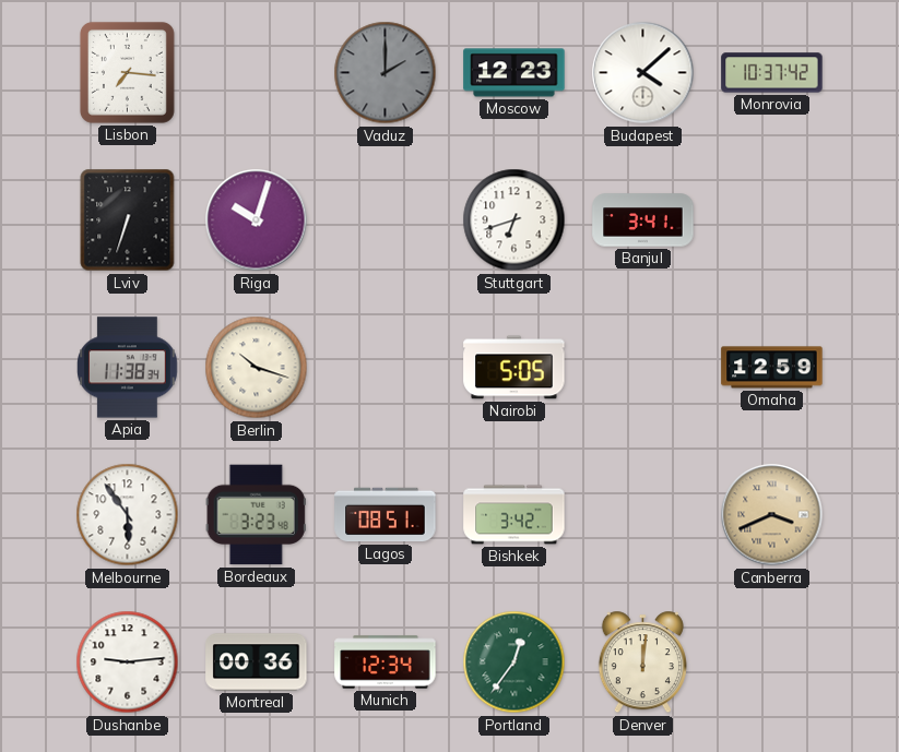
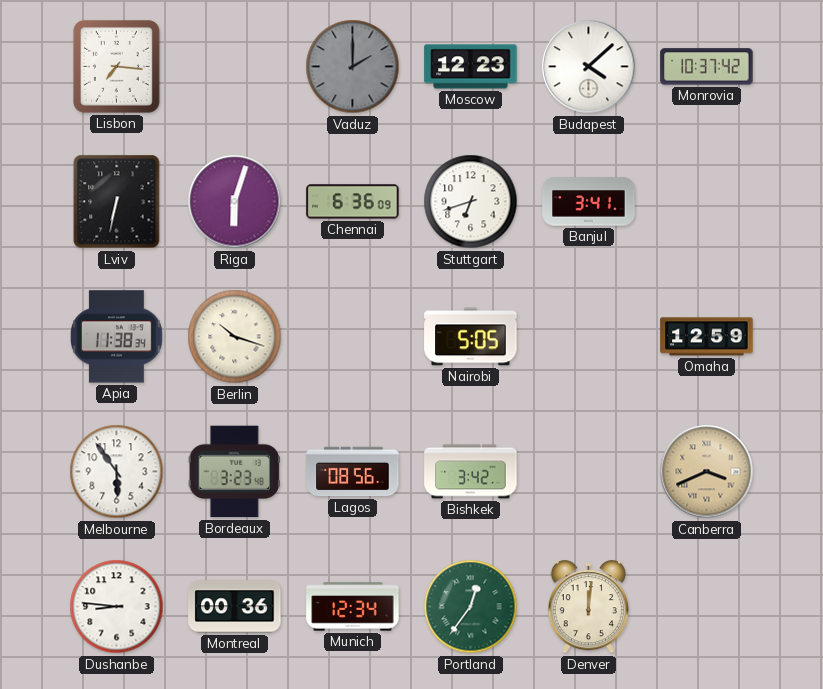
Lviv: 6:33 -> 6:32
Riga: 10:03 -> 6:03
Chennai: none -> 6:36
Lagos: 08:51 -> 08:56
Dushanbe: 9:14 -> 8:46
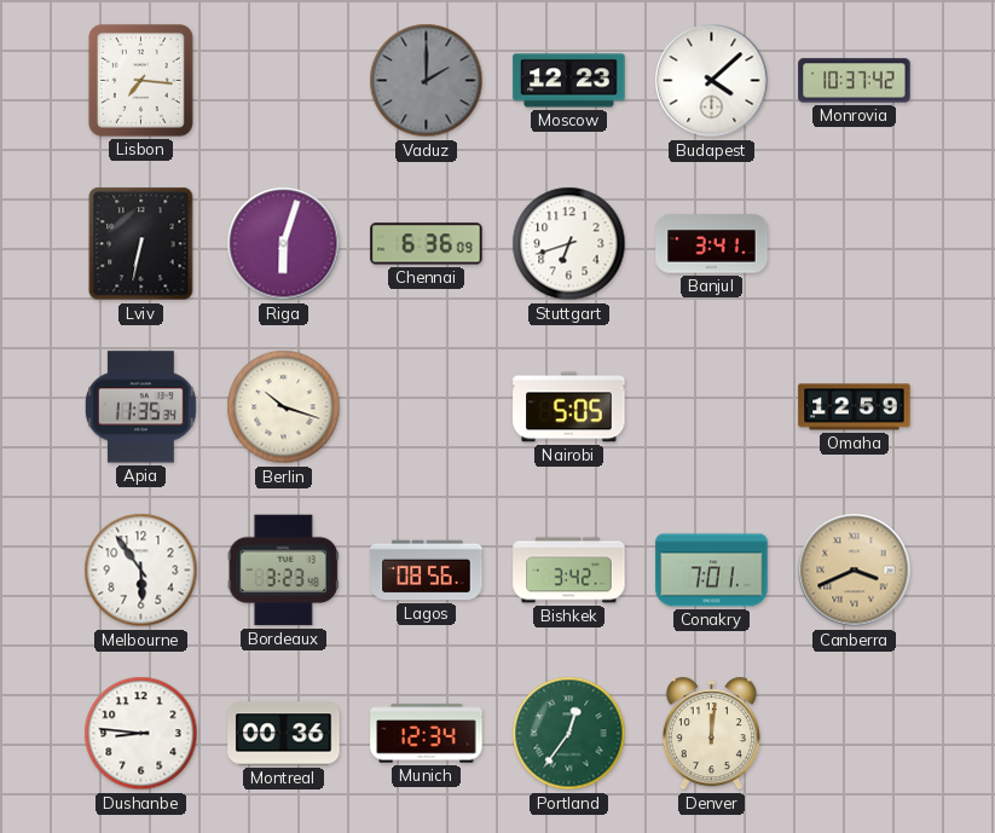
Apia: 11:38 -> 11:35
Conakry: none -> 7:01
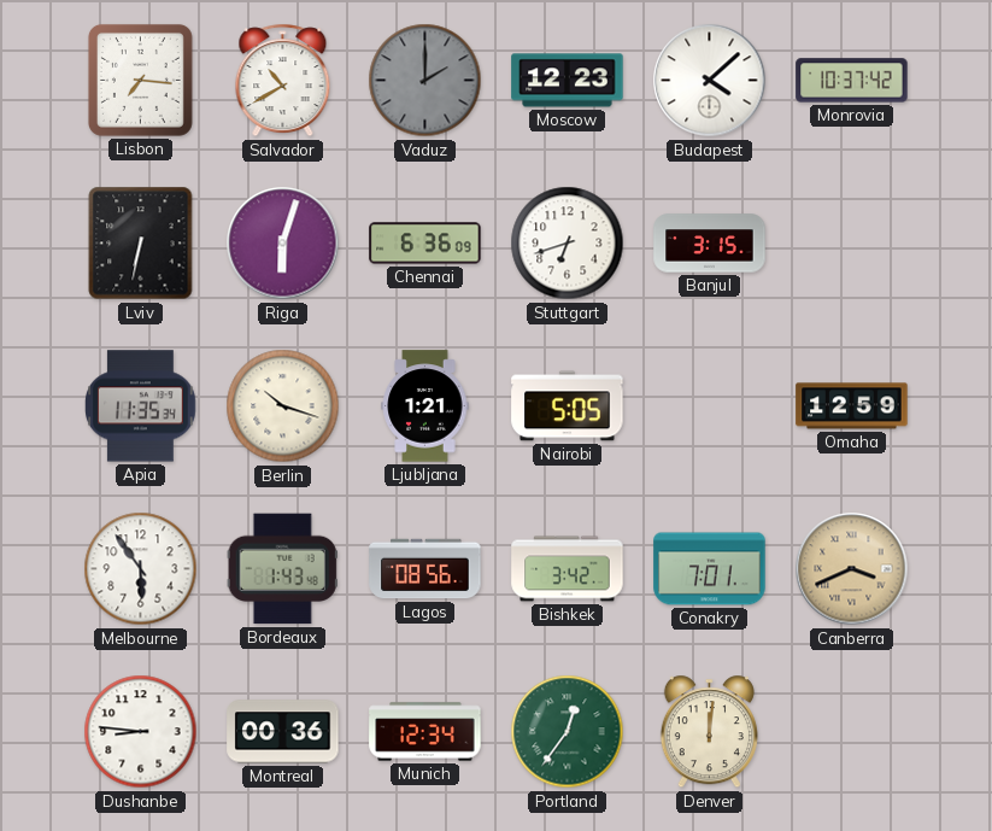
Salvador: none -> 10:40
Banjul: 3:41 -> 3:15
Ljubljana: none -> 1:21
Bordeaux: 3:23 -> 1:43
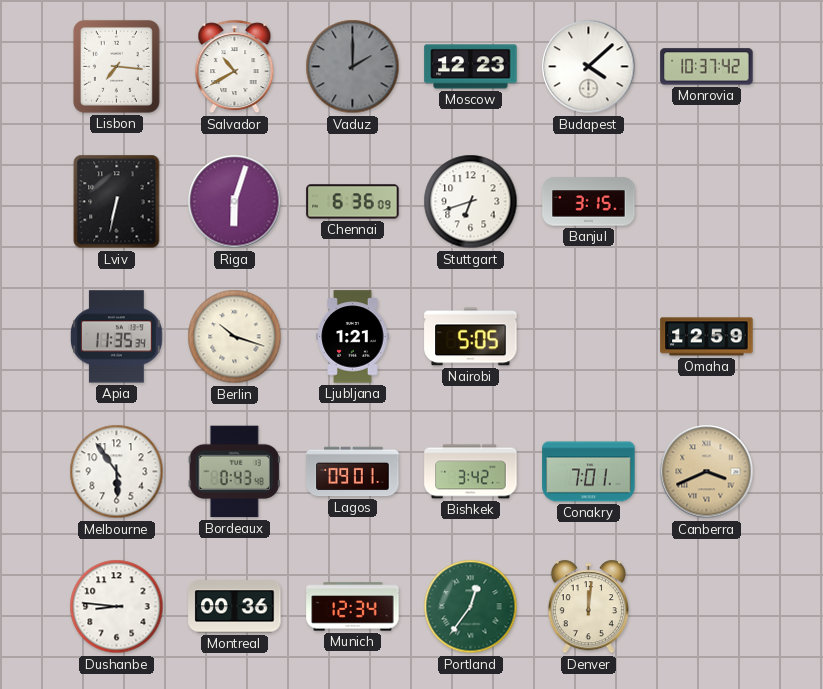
Bordeaux: 1:43 -> 0:43
Lagos: 08:56 -> 09:01
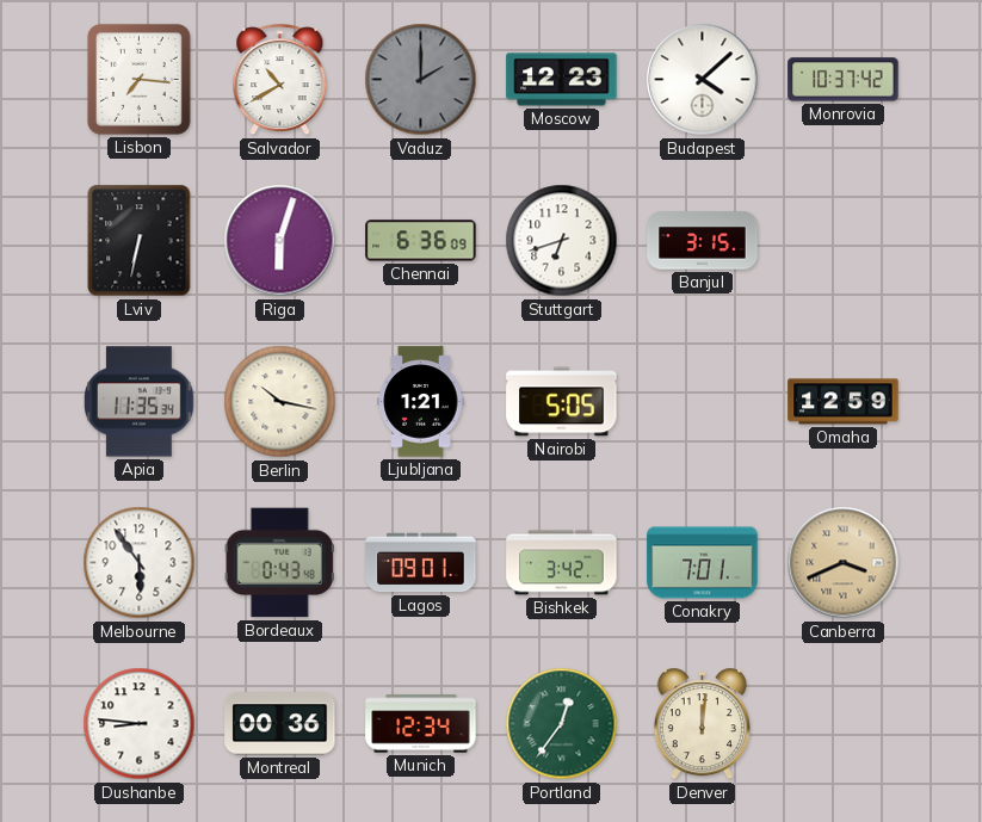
Berlin: 10:18 -> 10:17
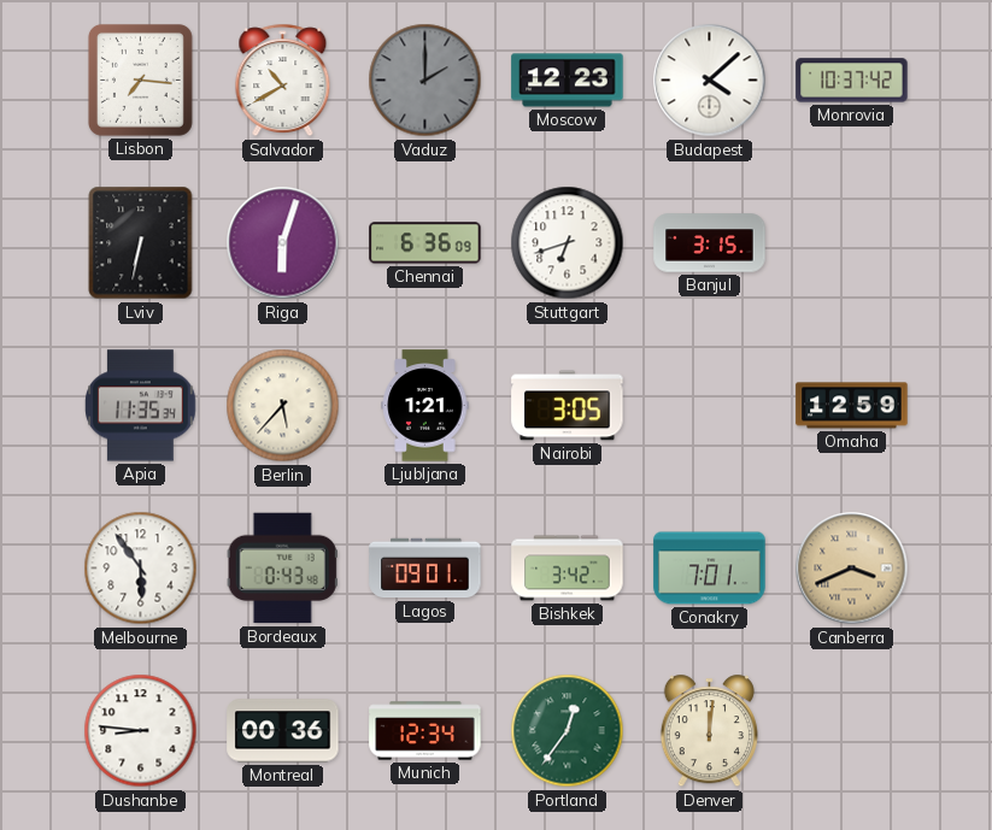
Berlin: 10:17 -> 5:37
Nairobi: 5:05 -> 3:05
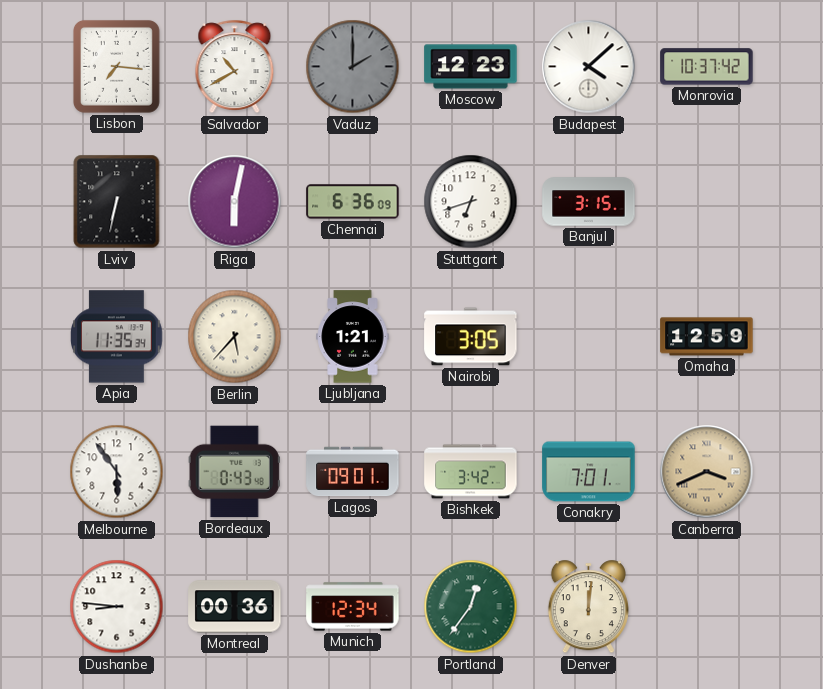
Riga: 6:03 -> 6:02
